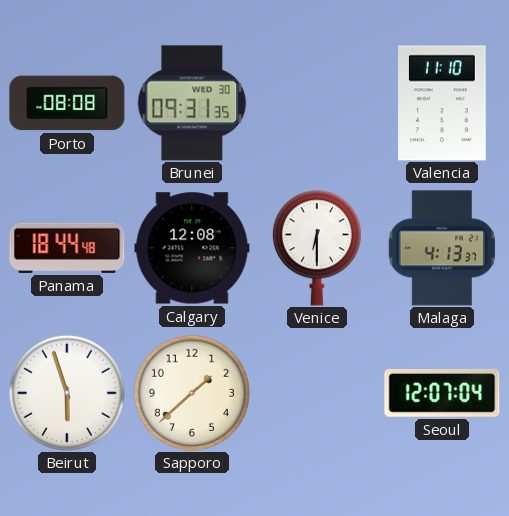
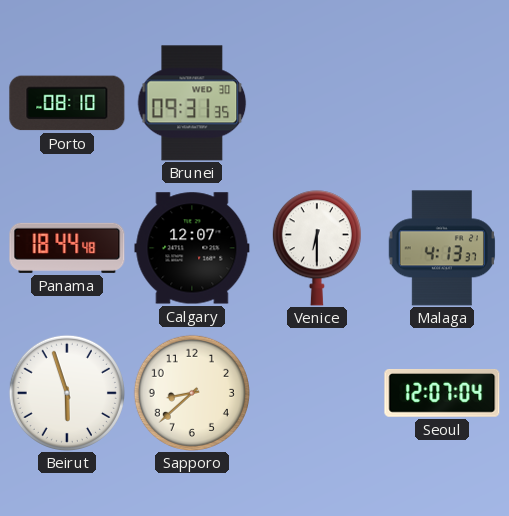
Porto: 08:08 -> 08:10
Valencia: 11:10 -> none
Calgary: 12:08 -> 12:07
Sapporo: 1:38 -> 8:38
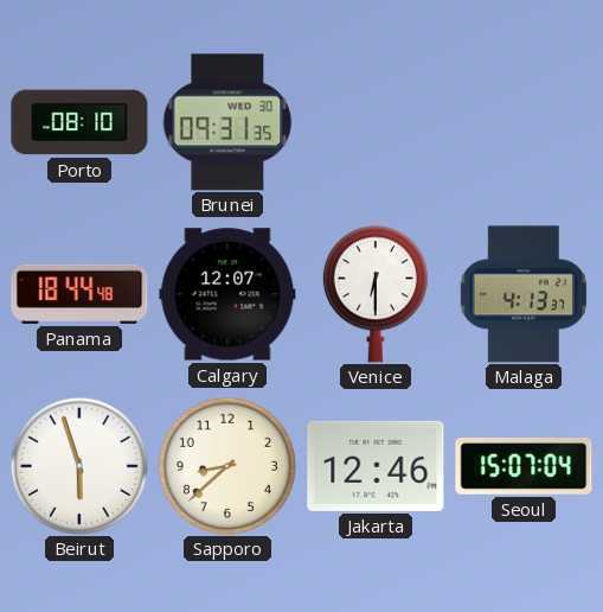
Jakarta: none -> 12:46
Seoul: 12:07 -> 15:07
